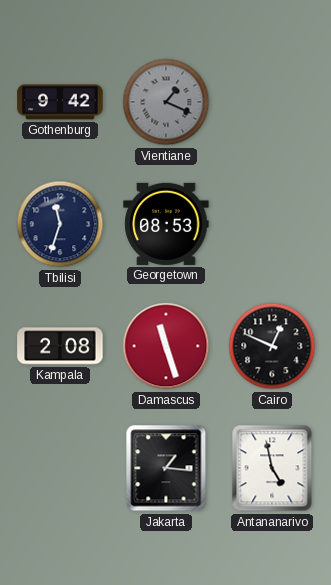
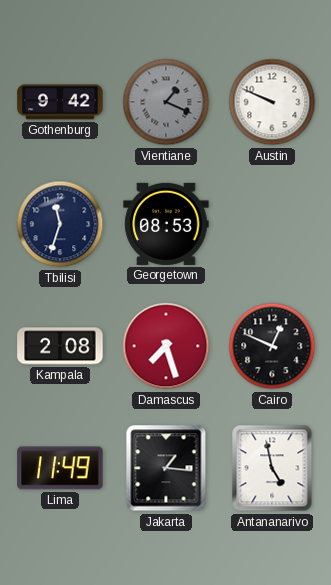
Austin: none -> 9:49
Damascus: 11:27 -> 7:27
Lima: none -> 11:49
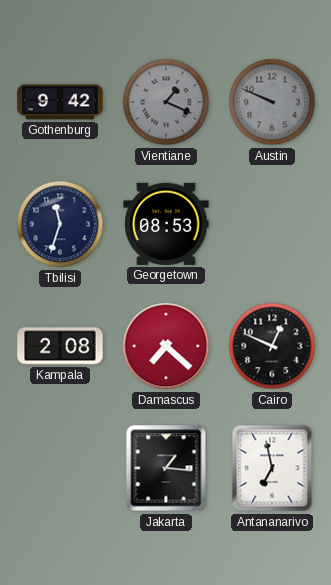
Austin dial: white -> grey
Damascus: 7:27 -> 7:22
Lima: 11:49 -> none
Antananarivo: 4:58 -> 6:58
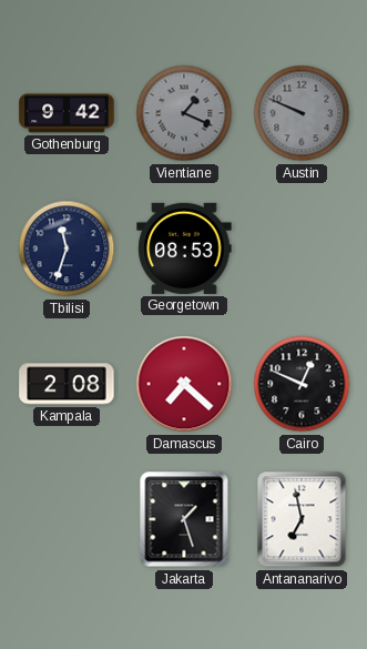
Jakarta: 1:16 -> 1:27
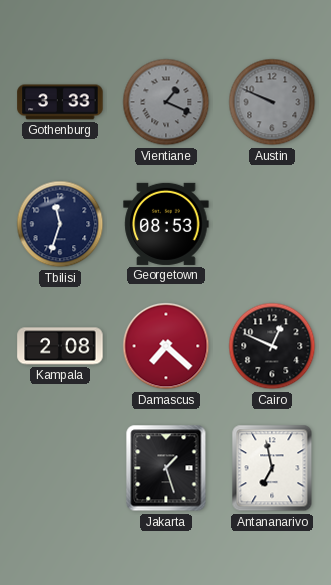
Gothenburg: 9:42 -> 3:33
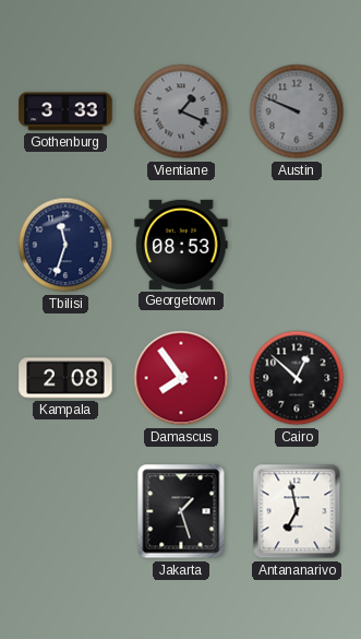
Damascus: 7:22 -> 7:54
Cairo: 12:49 -> 12:52
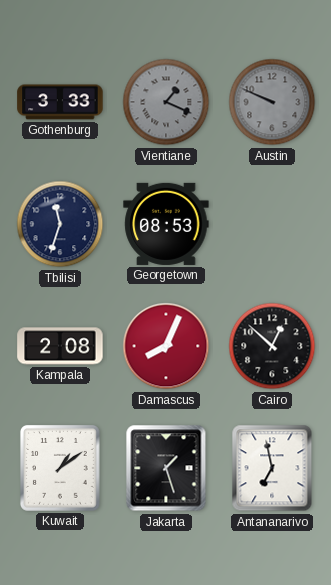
Damascus: 7:54 -> 8:04
Kuwait: none -> 1:09
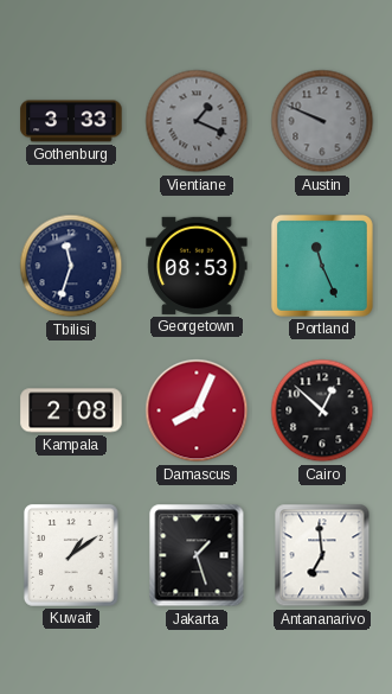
Portland: none -> 11:26
Antananarivo: 6:58 -> 6:59
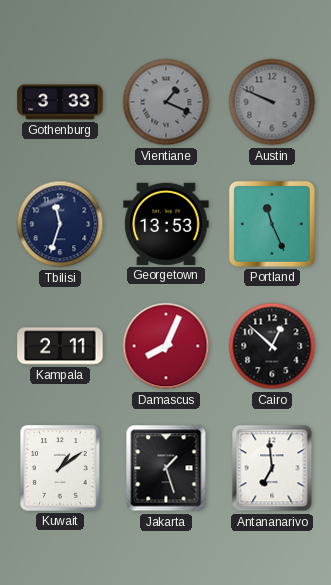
Georgetown: 08:53 -> 13:53
Kampala: 2:08 -> 2:11
